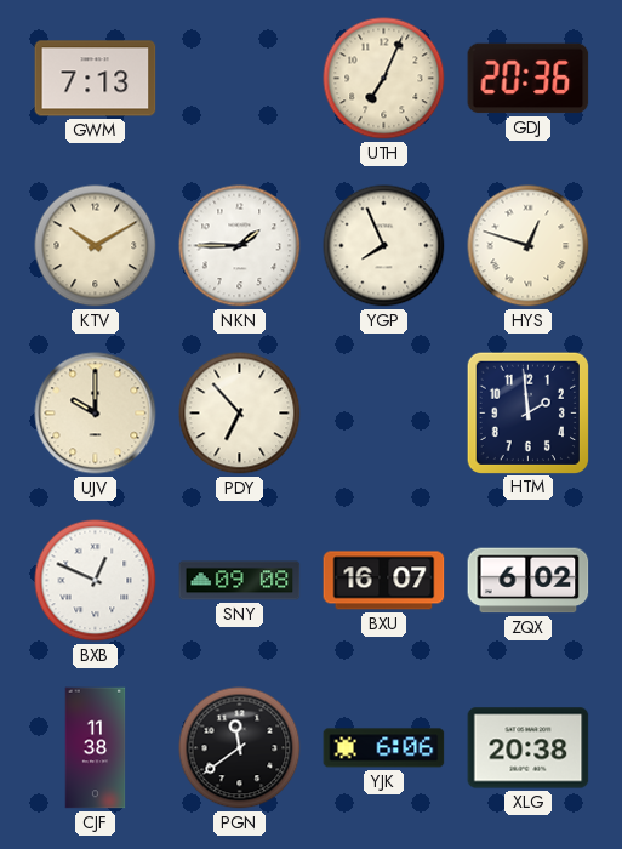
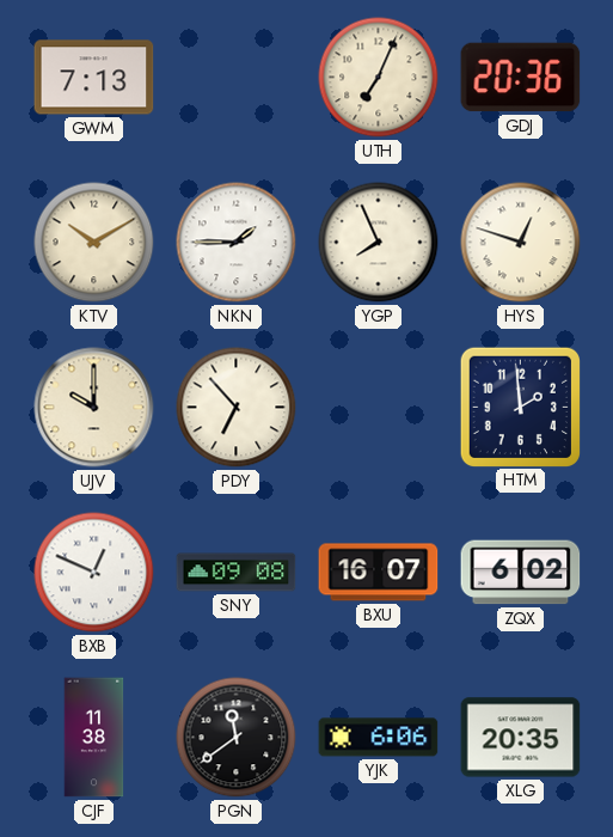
XLG: 20:38 -> 20:35
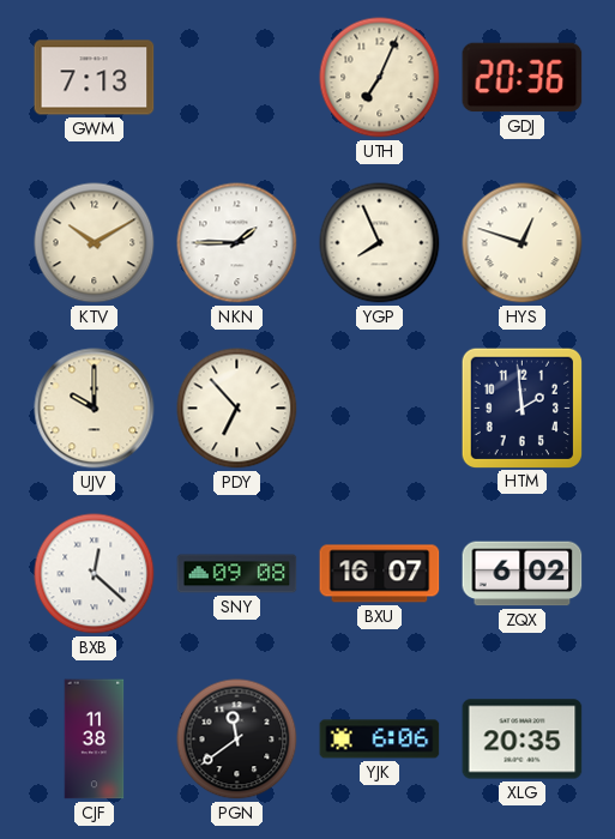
BXB: 12:49 -> 12:22
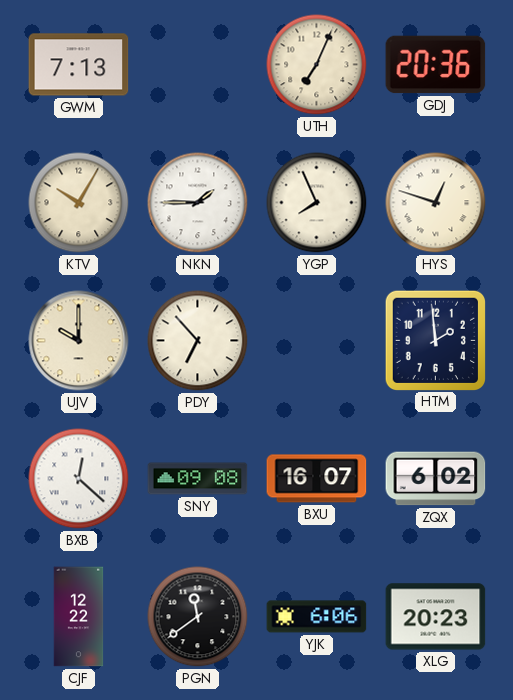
KTV: 10:10 -> 10:05
CJF: 11:38 -> 12:22
XLG: 20:35 -> 20:23
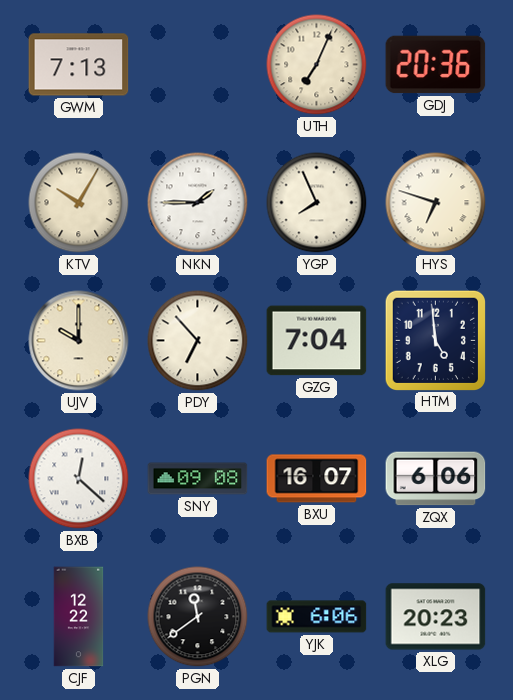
HYS: 12:48 -> 6:48
GZG: none -> 7:04
HTM: 1:59 -> 4:59
ZQX: 6:02 -> 6:06
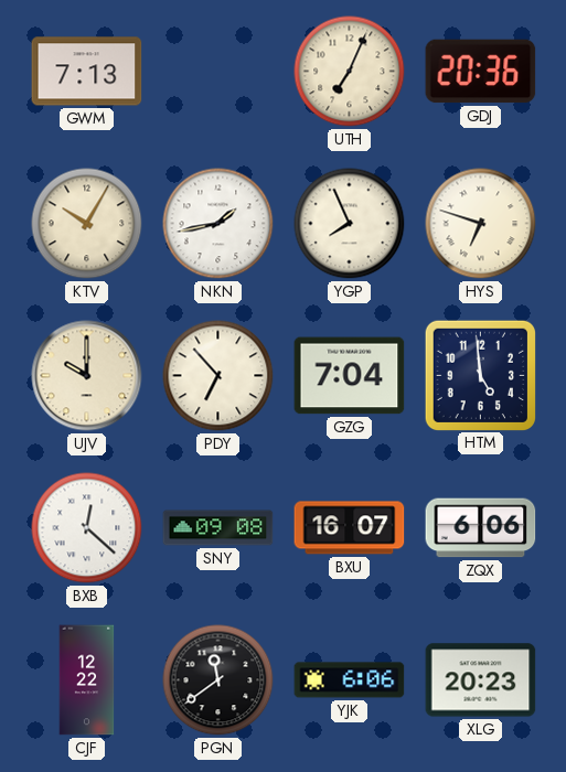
NKN: 1:45 -> 1:43
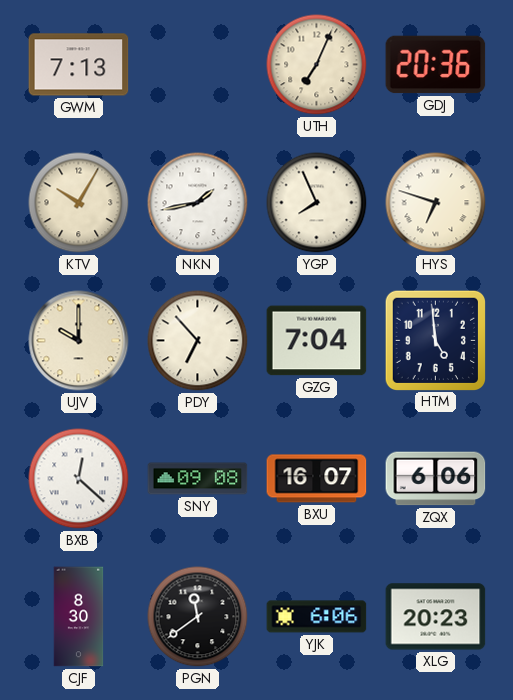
CJF: 12:22 -> 8:30
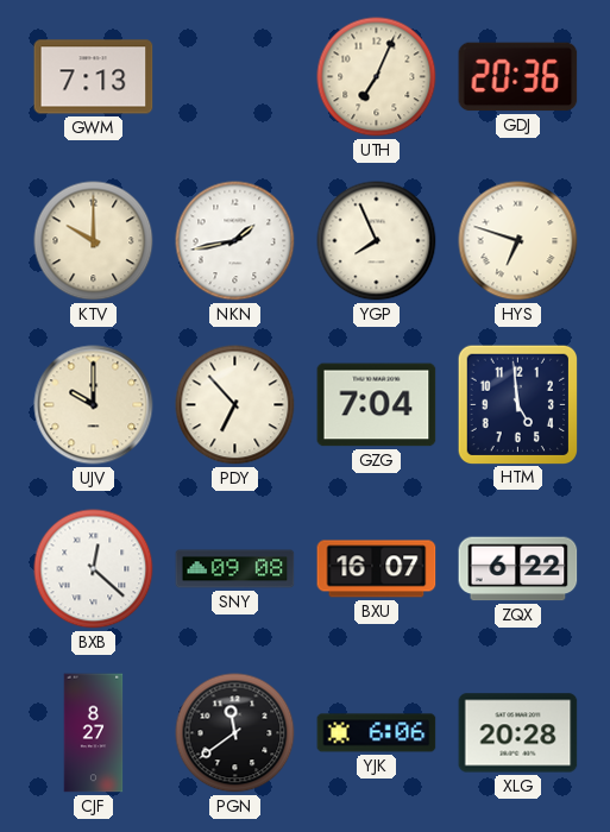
KTV: 10:05 -> 10:00
ZQX: 6:06 -> 6:22
CJF: 8:30 -> 8:27
XLG: 20:23 -> 20:28
